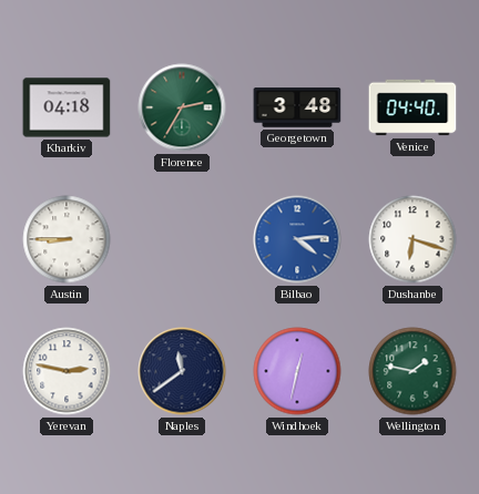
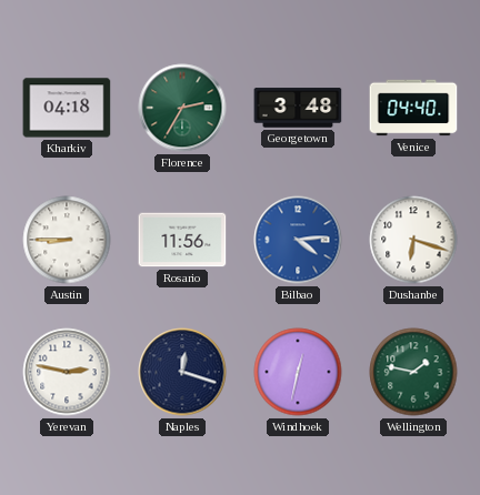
Rosario: none -> 11:56
Naples: 11:39 -> 12:18
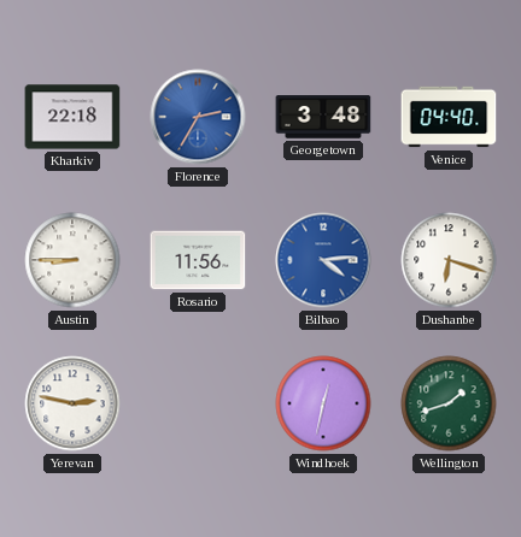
Kharkiv: 04:18 -> 22:18
Florence dial: green -> blue
Naples: 12:18 -> none
Wellington: 1:47 -> 1:42
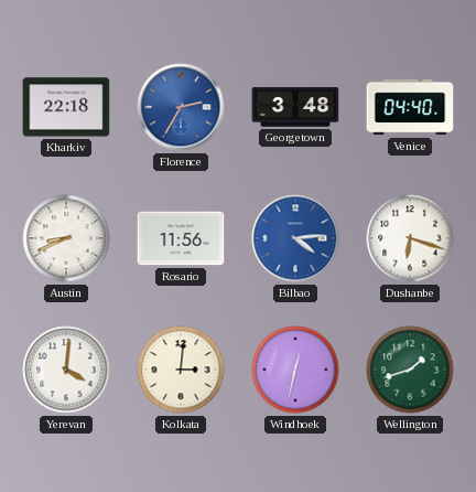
Austin: 8:45 -> 8:41
Yerevan: 2:47 -> 4:01
Kolkata: none -> 3:01
